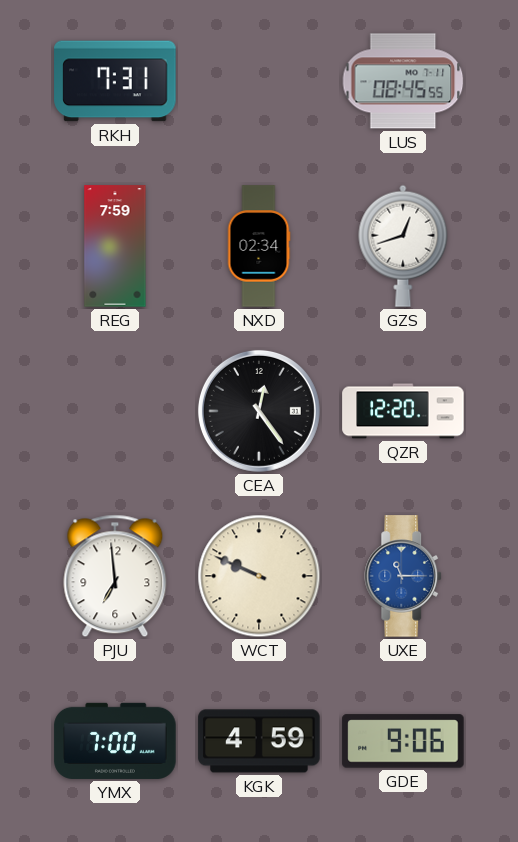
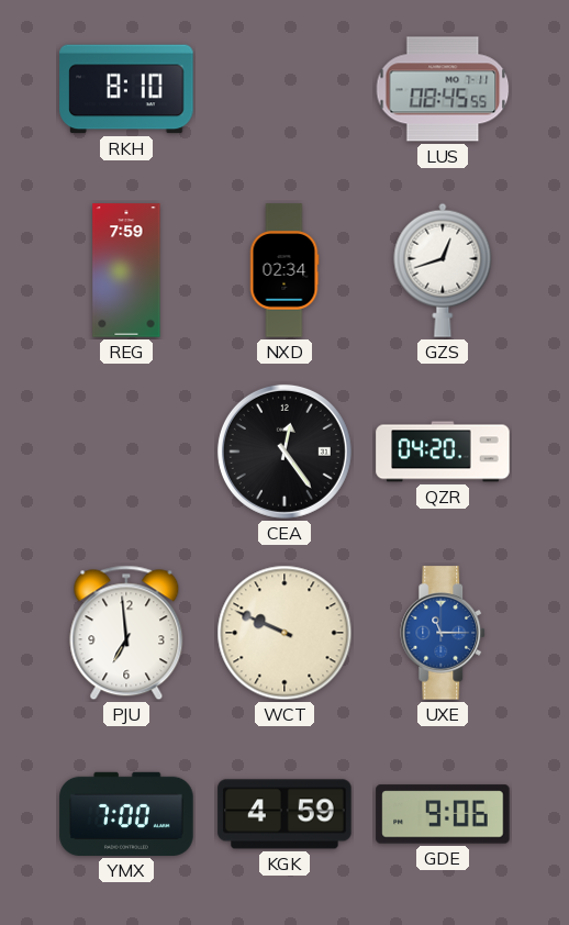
RKH: 7:31 -> 8:10
QZR: 12:20 -> 04:20
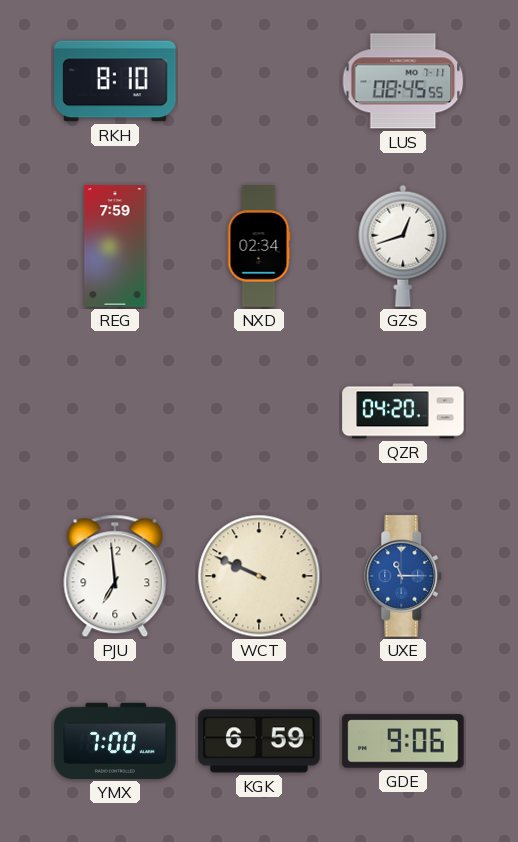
CEA: 12:24 -> none
KGK: 4:59 -> 6:59
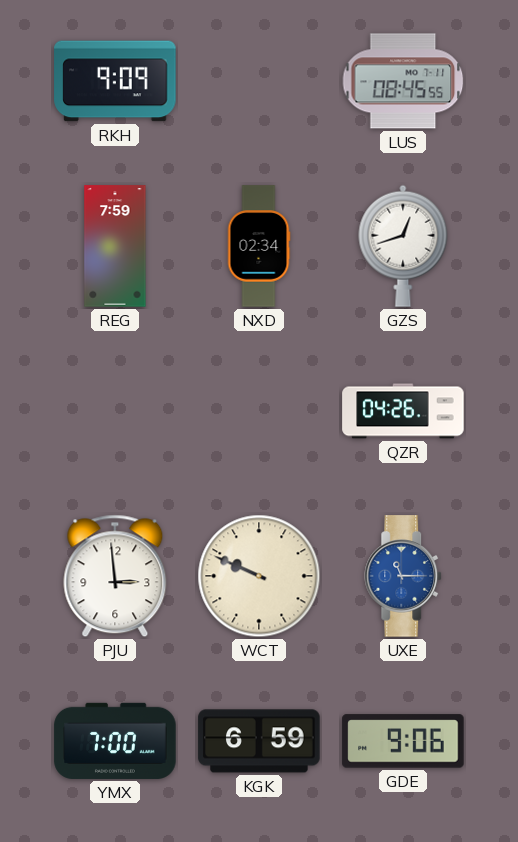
RKH: 8:10 -> 9:09
QZR: 04:20 -> 04:26
PJU: 6:59 -> 2:59
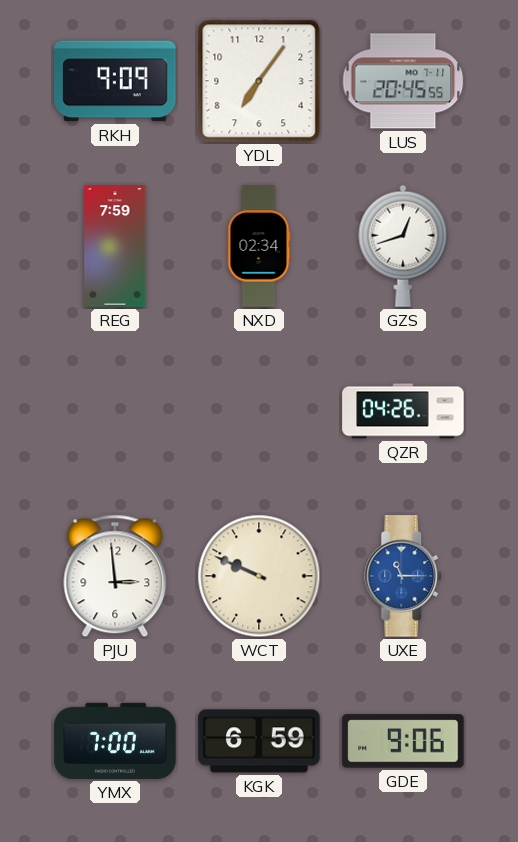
YDL: none -> 7:06
LUS: 08:45 -> 20:45
